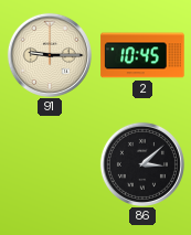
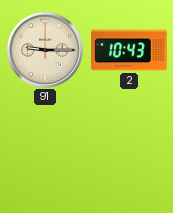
2: 10:45 -> 10:43
86: 3:08 -> none
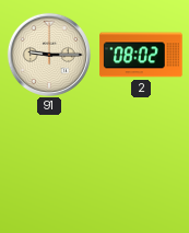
2: 10:43 -> 08:02
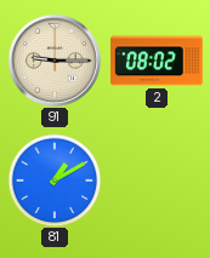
81: none -> 1:10
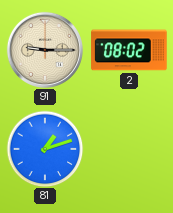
81: 1:10 -> 1:12
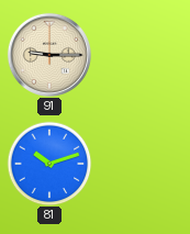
2: 08:02 -> none
81: 1:12 -> 10:12
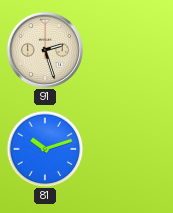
91: 9:15 -> 2:27
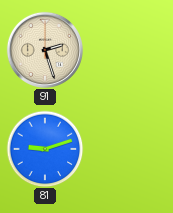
81: 10:12 -> 9:12
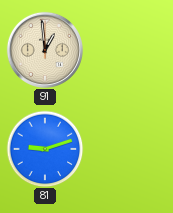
91: 2:27 -> 12:59
